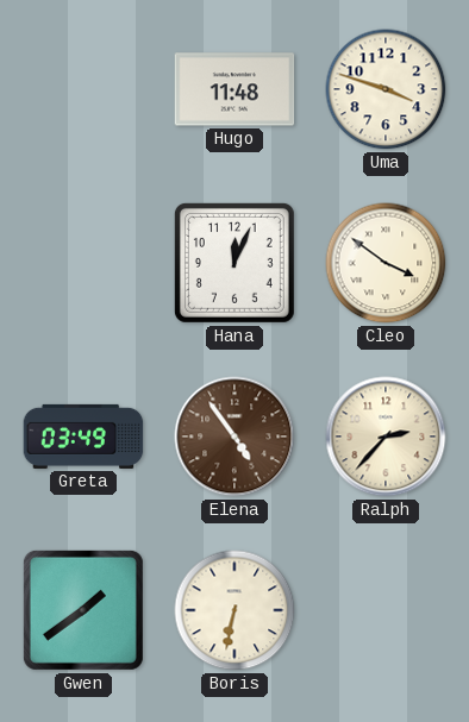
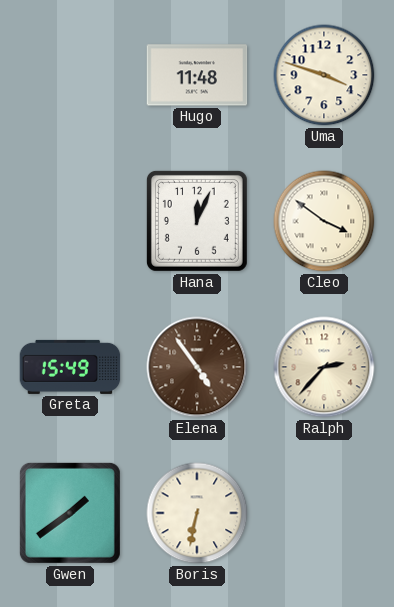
Greta: 03:49 -> 15:49
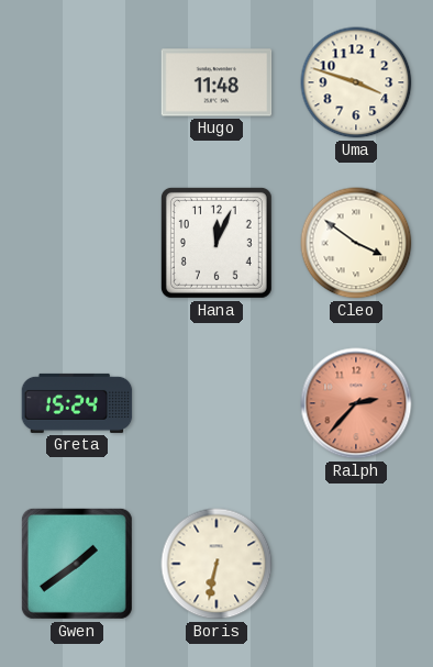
Greta: 15:49 -> 15:24
Elena: 4:54 -> none
Ralph dial: cream -> salmon
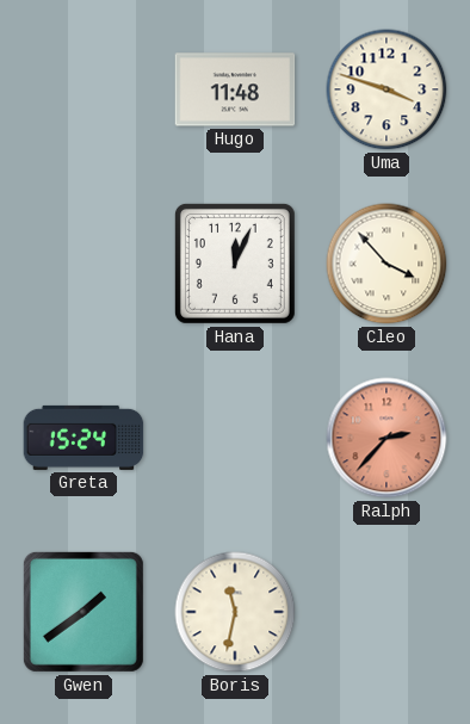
Cleo: 3:51 -> 3:53
Boris: 6:32 -> 11:32
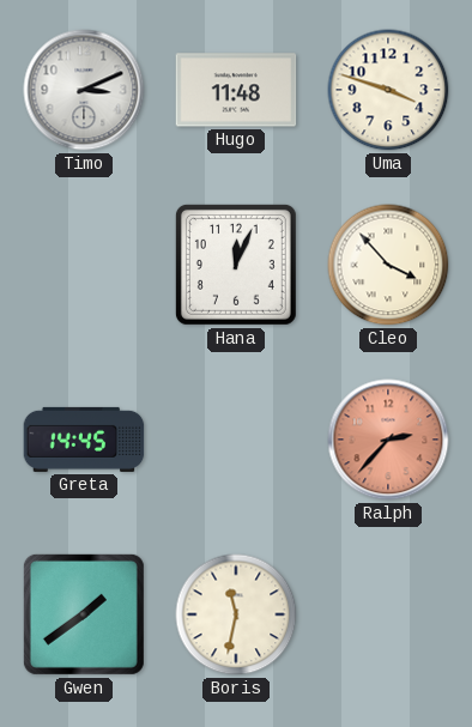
Timo: none -> 3:11
Greta: 15:24 -> 14:45
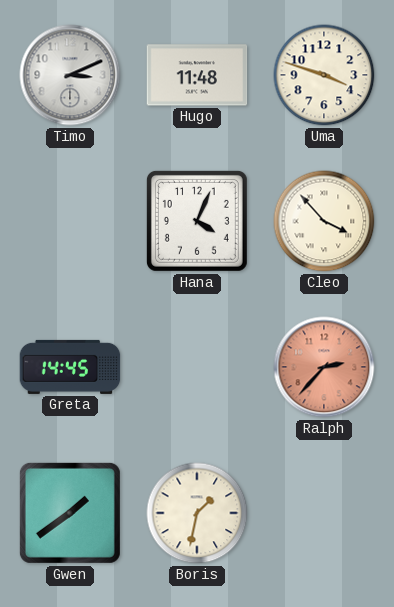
Hana: 12:04 -> 4:04
Boris: 11:32 -> 1:32
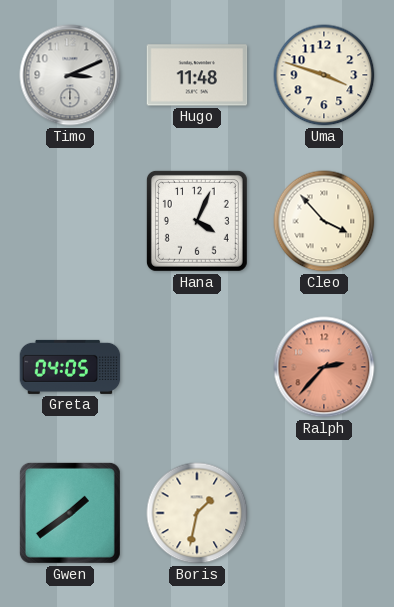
Greta: 14:45 -> 04:05
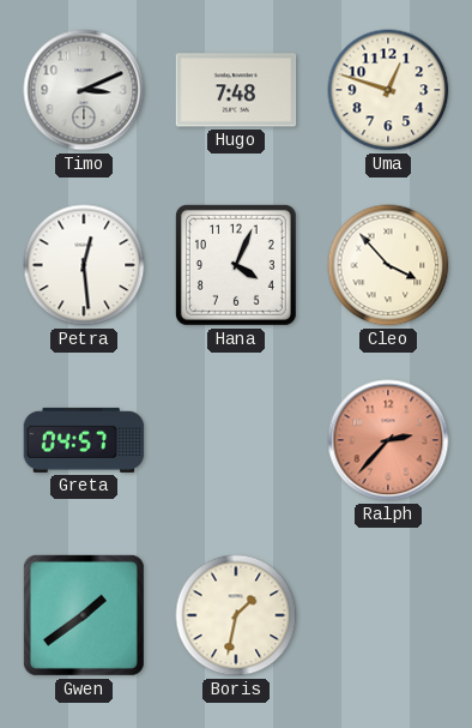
Hugo: 11:48 -> 7:48
Uma: 3:48 -> 12:48
Petra: none -> 12:29
Greta: 04:05 -> 04:57
